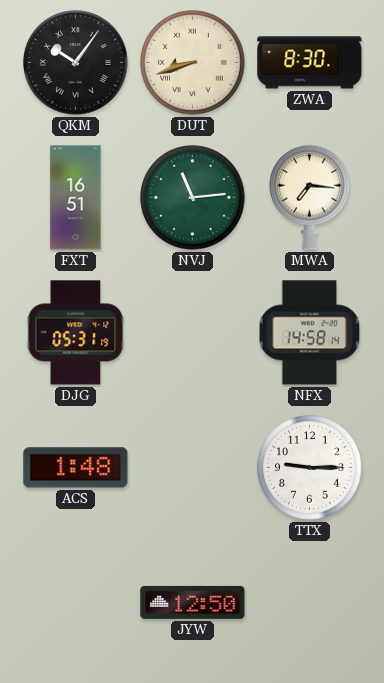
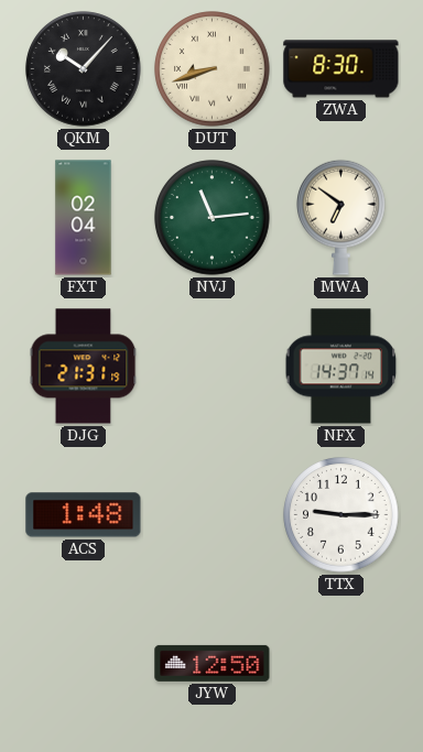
QKM: 10:06 -> 10:07
FXT: 16:51 -> 02:04
MWA: 7:16 -> 6:51
DJG: 05:31 -> 21:31
NFX: 14:58 -> 14:37
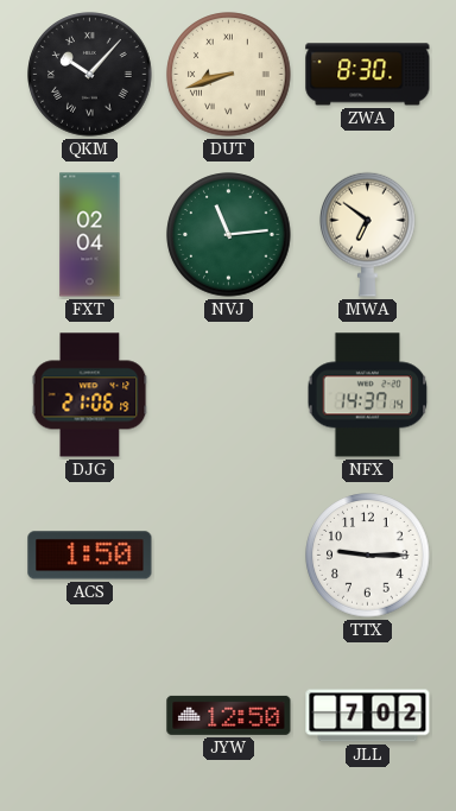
DJG: 21:31 -> 21:06
ACS: 1:48 -> 1:50
JLL: none -> 7:02
